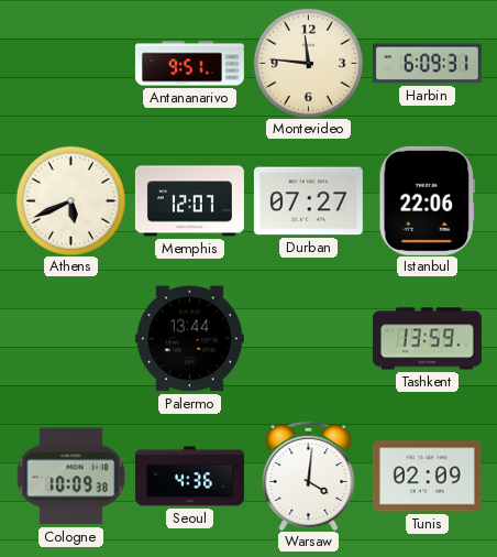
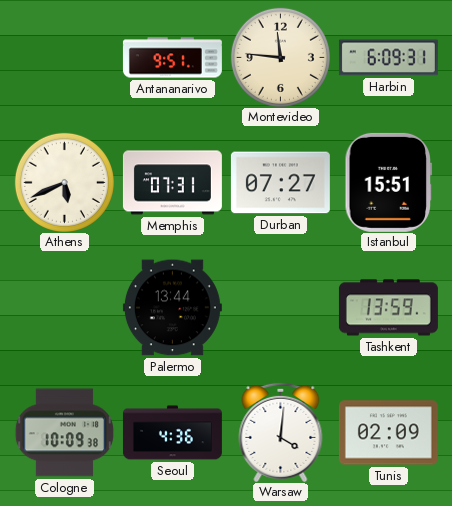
Memphis: 12:07 -> 07:31
Istanbul: 22:06 -> 15:51
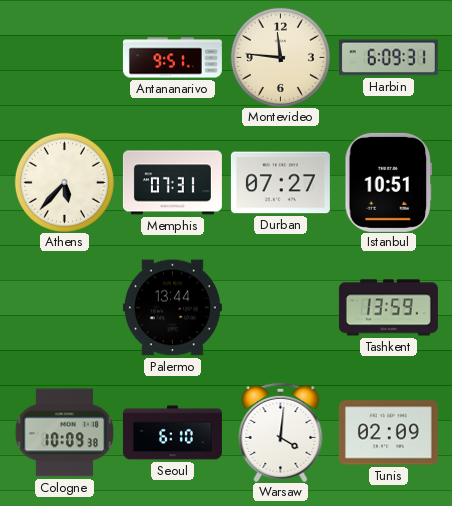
Athens: 5:41 -> 5:37
Istanbul: 15:51 -> 10:51
Seoul: 4:36 -> 6:10
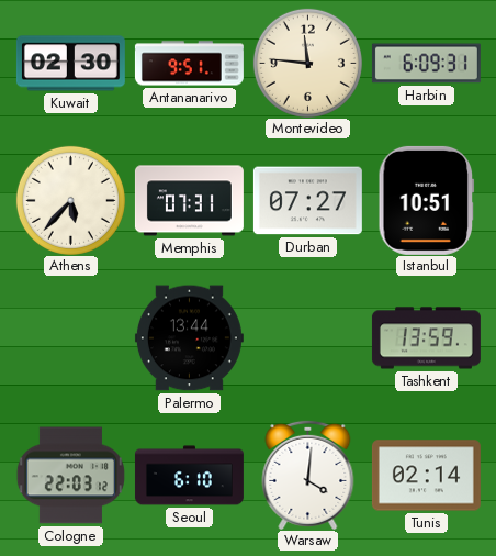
Kuwait: none -> 02:30
Cologne: 10:09 -> 22:03
Tunis: 02:09 -> 02:14
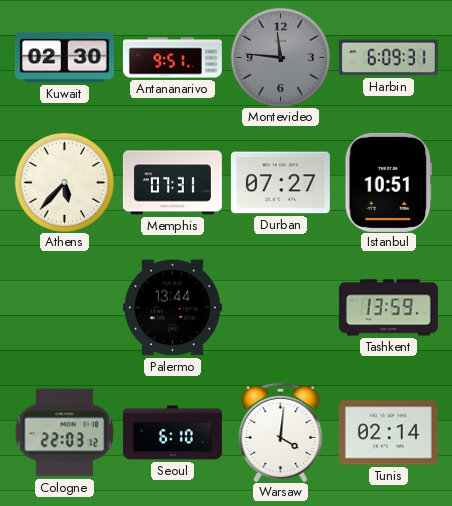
Montevideo dial: cream -> grey
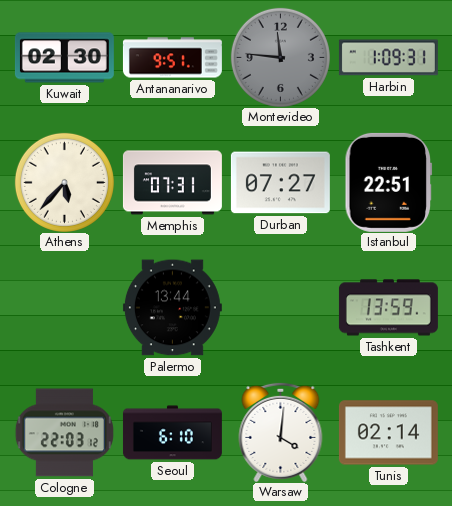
Harbin: 6:09 -> 1:09
Istanbul: 10:51 -> 22:51
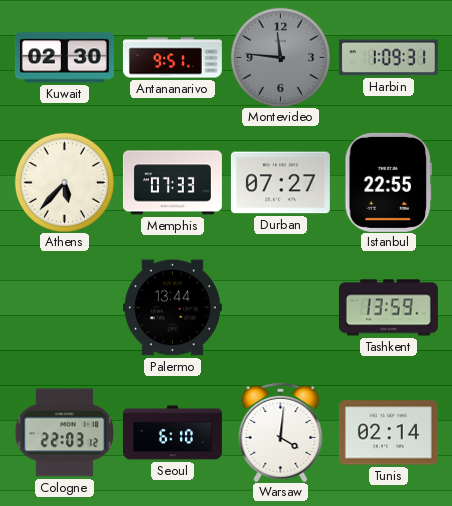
Memphis: 07:31 -> 07:33
Istanbul: 22:51 -> 22:55
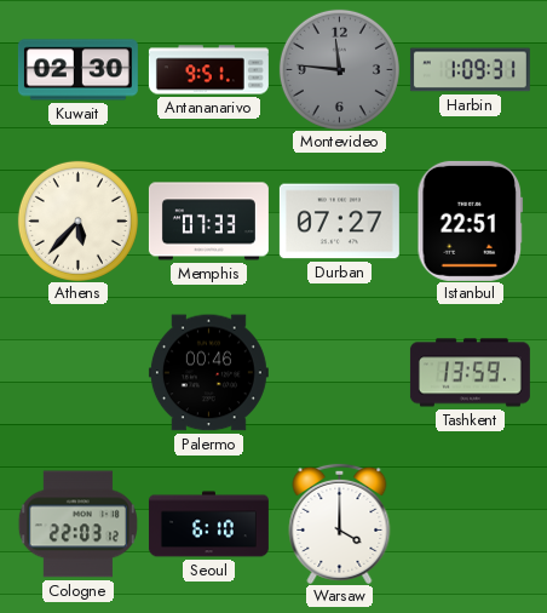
Istanbul: 22:55 -> 22:51
Palermo: 13:44 -> 00:46
Warsaw: 4:01 -> 4:00
Tunis: 02:14 -> none
